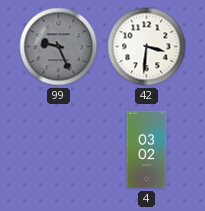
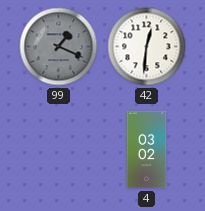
99: 9:26 -> 1:19
42: 3:31 -> 12:31
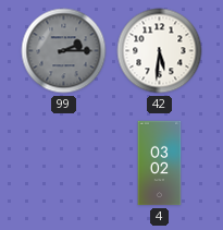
99: 1:19 -> 2:15
42: 12:31 -> 5:31
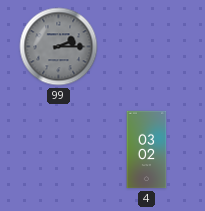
42: 5:31 -> none
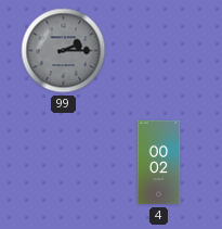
4: 03:02 -> 00:02
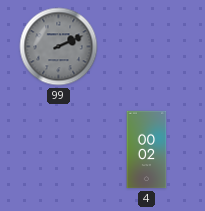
99: 2:15 -> 2:11
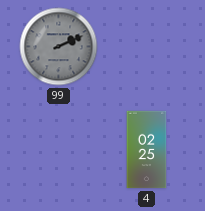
4: 00:02 -> 02:25
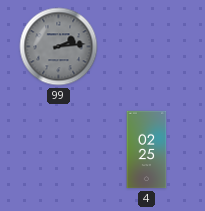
99: 2:11 -> 2:14
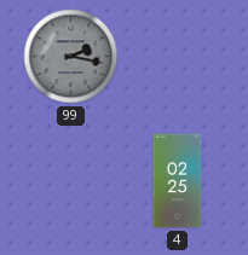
99: 2:14 -> 2:17
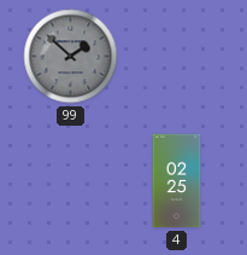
99: 2:17 -> 1:52
